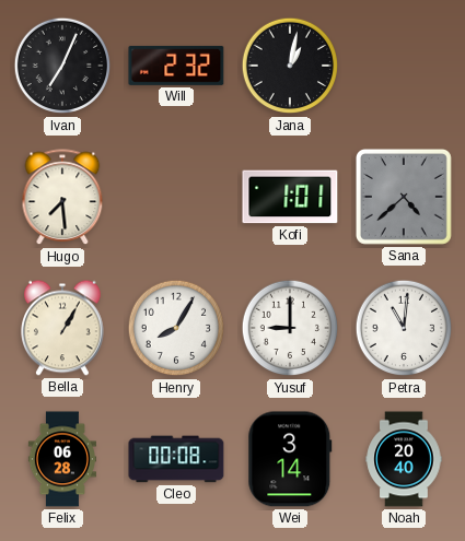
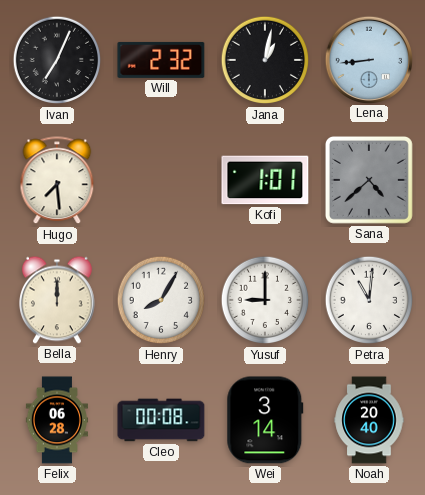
Lena: none -> 8:44
Bella: 1:05 -> 12:00
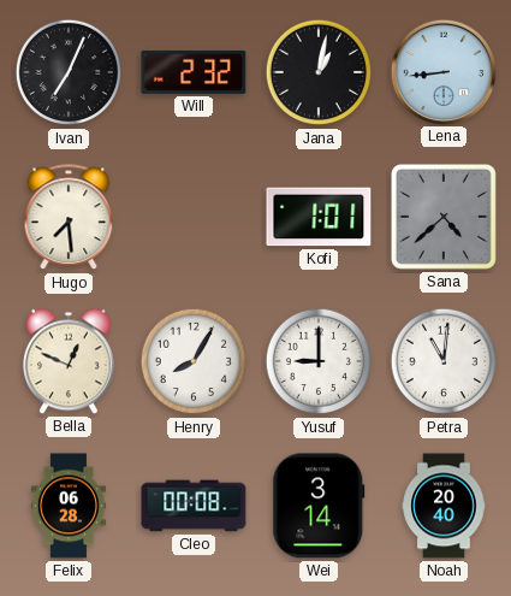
Bella: 12:00 -> 12:49
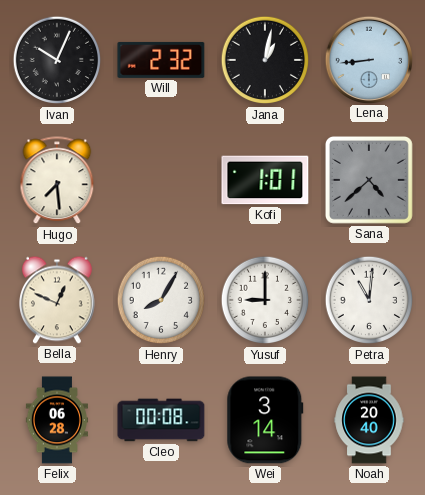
Ivan: 7:04 -> 10:04
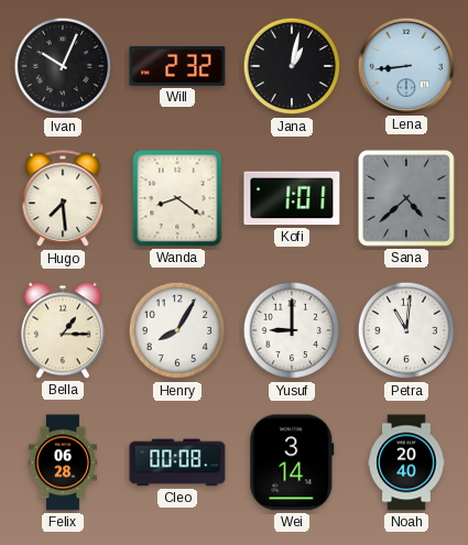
Wanda: none -> 8:21
Bella: 12:49 -> 1:15
